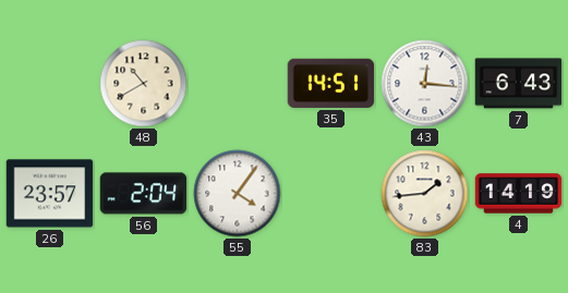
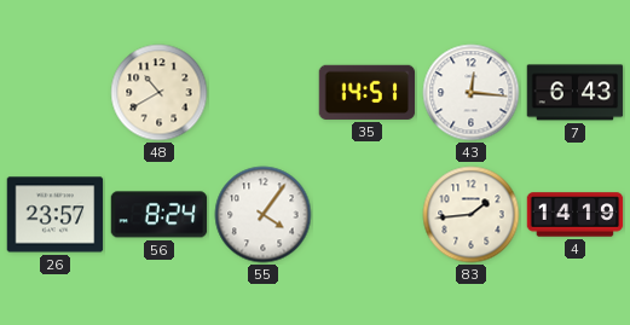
56: 2:04 -> 8:24
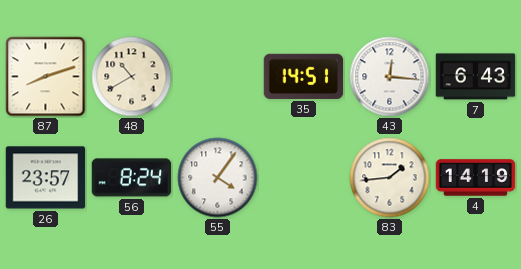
87: none -> 8:12
